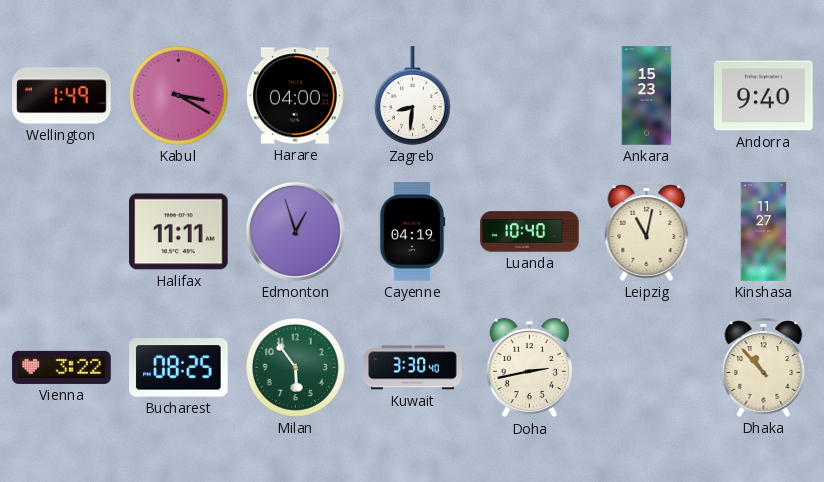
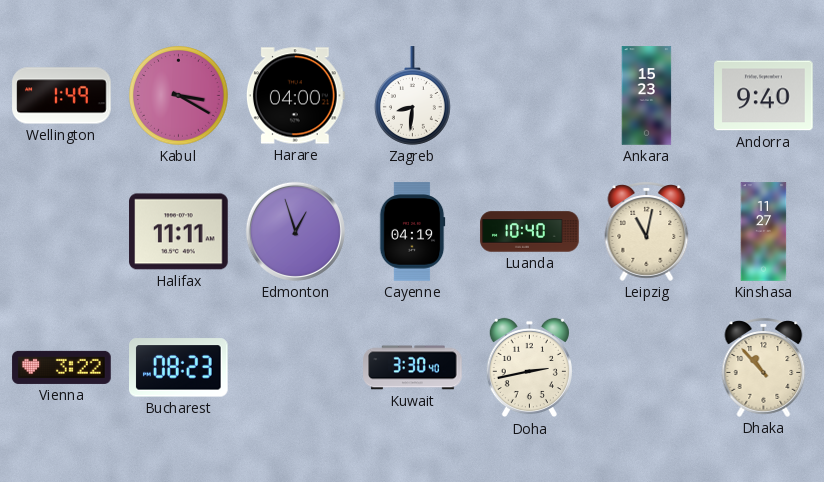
Bucharest: 08:25 -> 08:23
Milan: 5:54 -> none
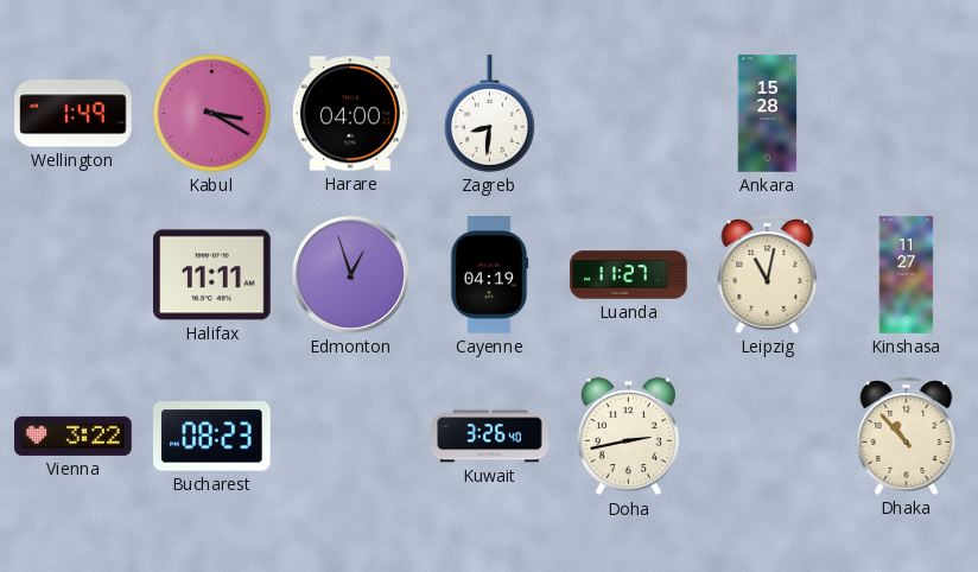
Ankara: 15:23 -> 15:28
Andorra: 9:40 -> none
Luanda: 10:40 -> 11:27
Kuwait: 3:30 -> 3:26
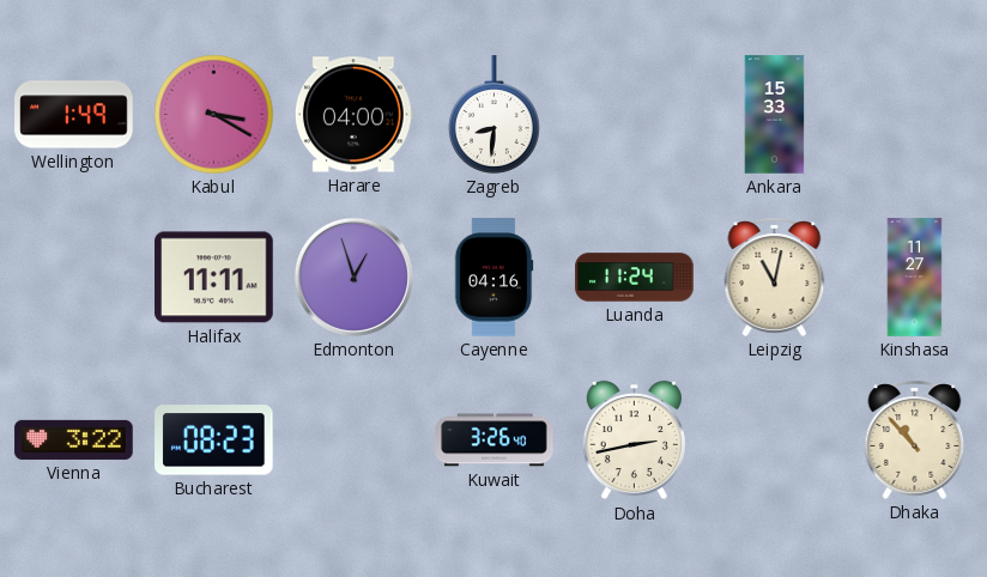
Ankara: 15:28 -> 15:33
Cayenne: 04:19 -> 04:16
Luanda: 11:27 -> 11:24
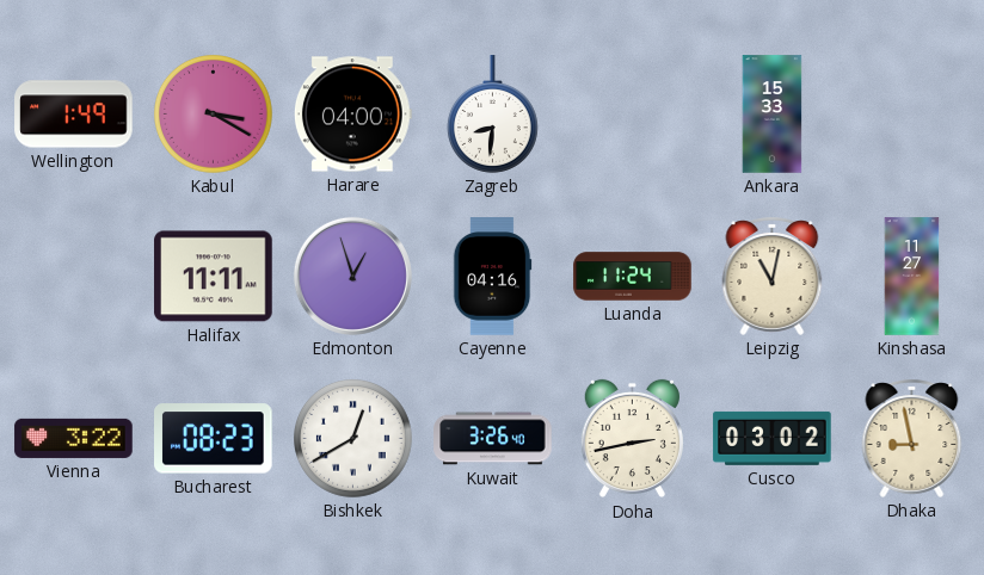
Bishkek: none -> 12:40
Cusco: none -> 03:02
Dhaka: 10:53 -> 8:58
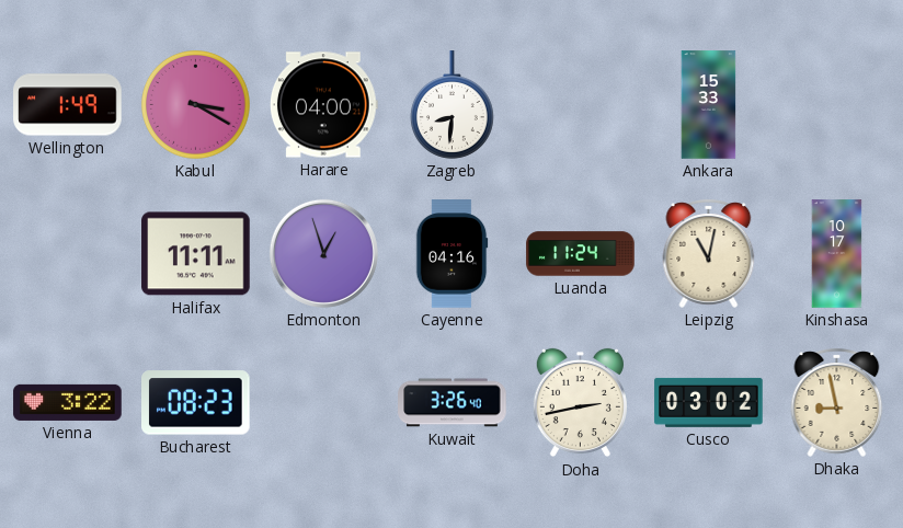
Kinshasa: 11:27 -> 10:17
Bishkek: 12:40 -> none
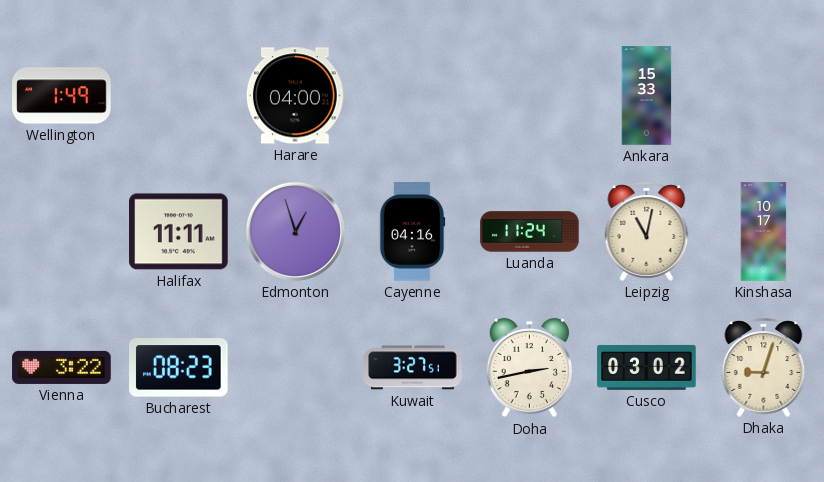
Kabul: 3:20 -> none
Zagreb: 8:31 -> none
Kuwait: 3:26 -> 3:27
Dhaka: 8:58 -> 9:03
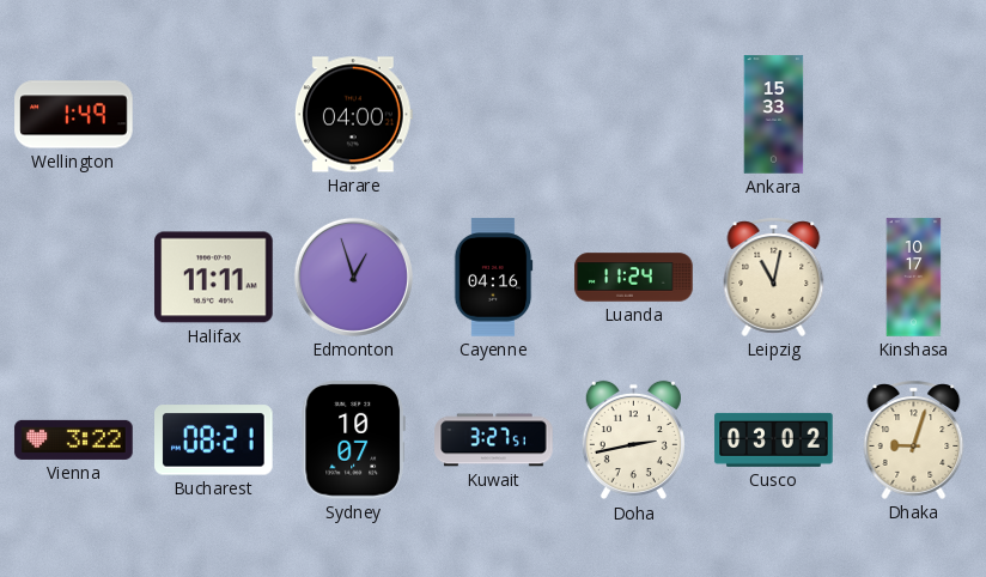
Bucharest: 08:23 -> 08:21
Sydney: none -> 10:07
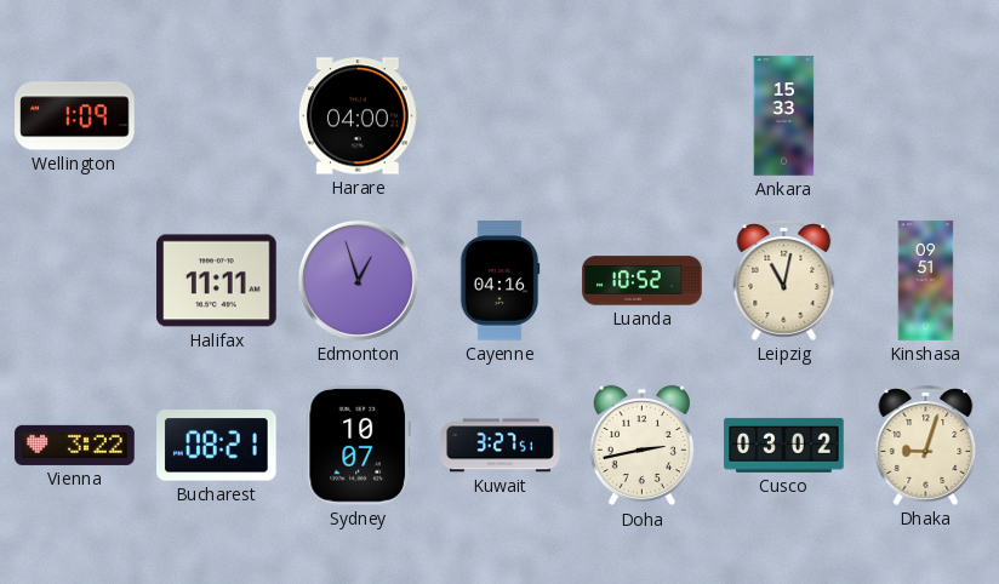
Wellington: 1:49 -> 1:09
Luanda: 11:24 -> 10:52
Kinshasa: 10:17 -> 09:51
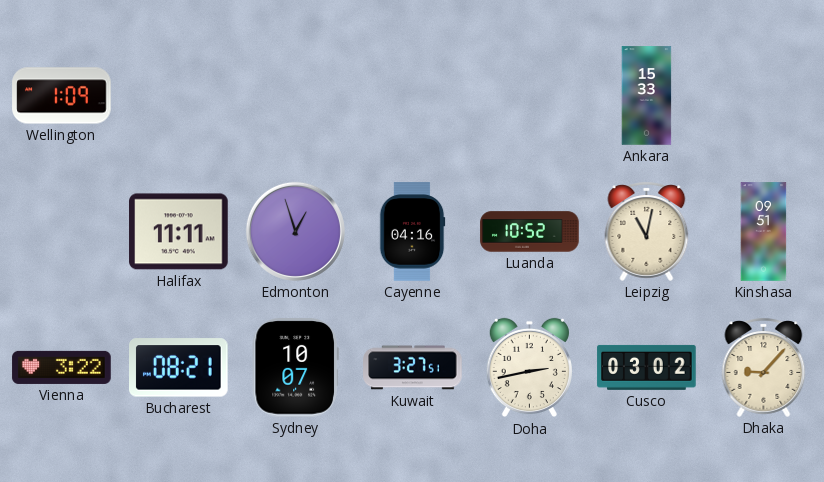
Harare: 04:00 -> none
Dhaka: 9:03 -> 9:07
